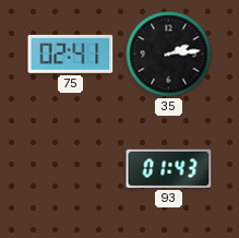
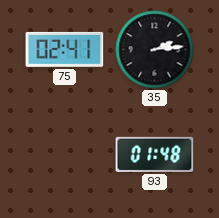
93: 01:43 -> 01:48
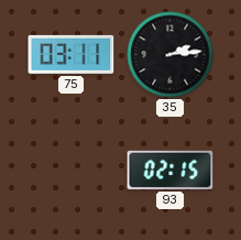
75: 02:41 -> 03:11
93: 01:48 -> 02:15
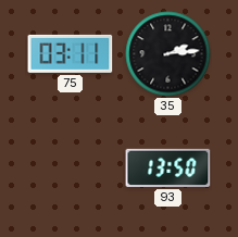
93: 02:15 -> 13:50
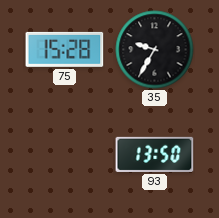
75: 03:11 -> 15:28
35: 2:14 -> 9:35
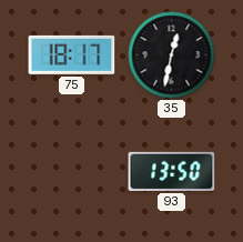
75: 15:28 -> 18:17
35: 9:35 -> 12:32
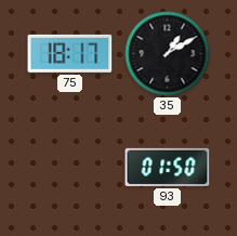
35: 12:32 -> 1:10
93: 13:50 -> 01:50
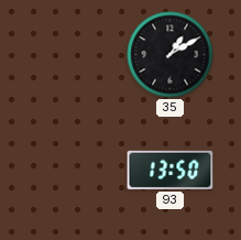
75: 18:17 -> none
93: 01:50 -> 13:50
